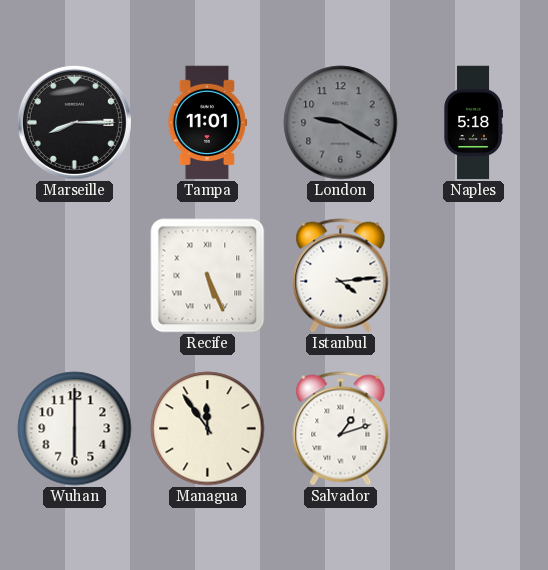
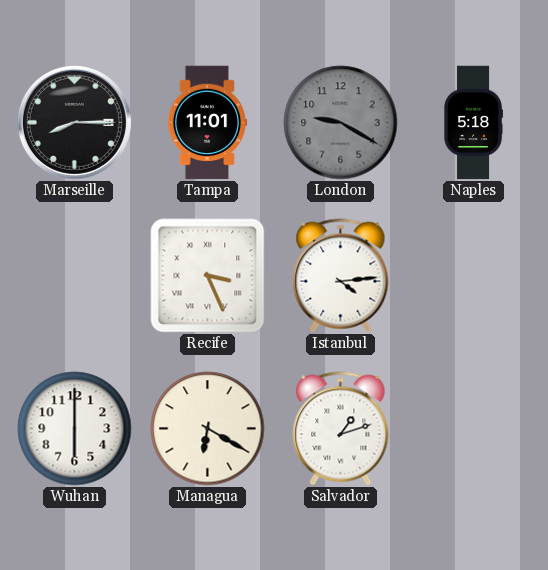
Recife: 5:26 -> 3:26
Managua: 11:54 -> 6:20
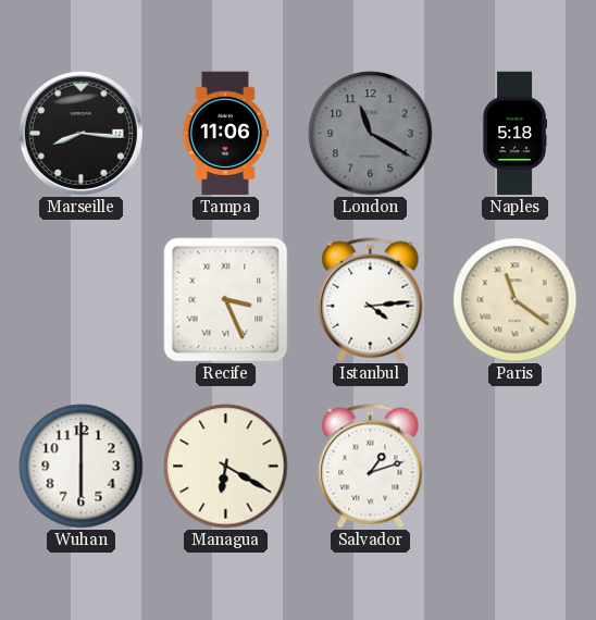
Marseille: 8:15 -> 8:16
Tampa: 11:01 -> 11:06
London: 9:20 -> 11:20
Paris: none -> 11:21
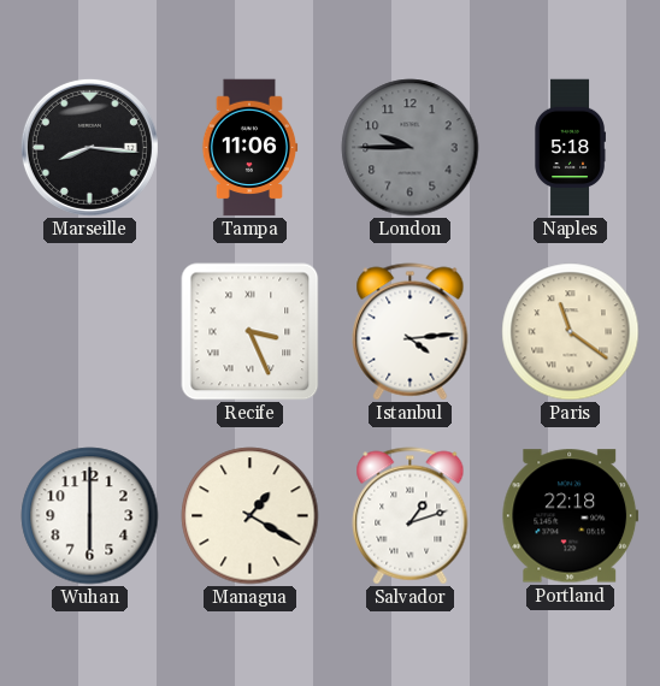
London: 11:20 -> 9:45
Managua: 6:20 -> 1:20
Portland: none -> 22:18
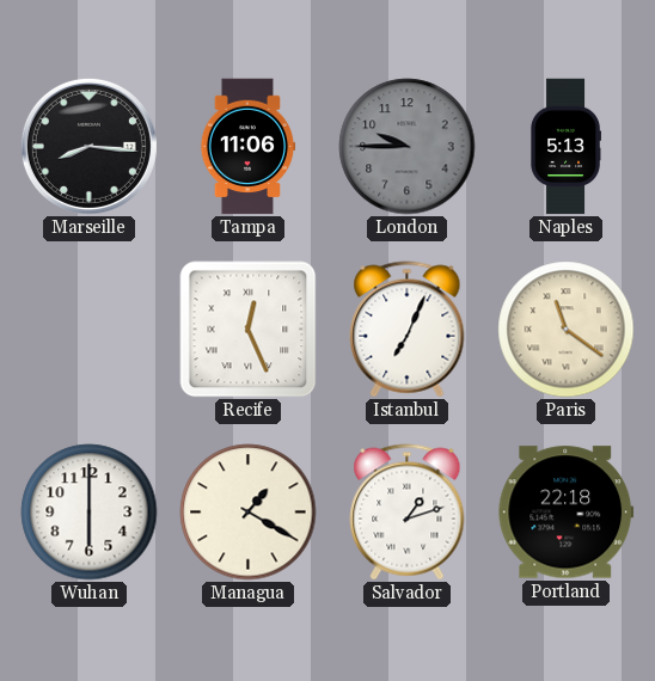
Naples: 5:18 -> 5:13
Recife: 3:26 -> 12:26
Istanbul: 4:14 -> 7:04
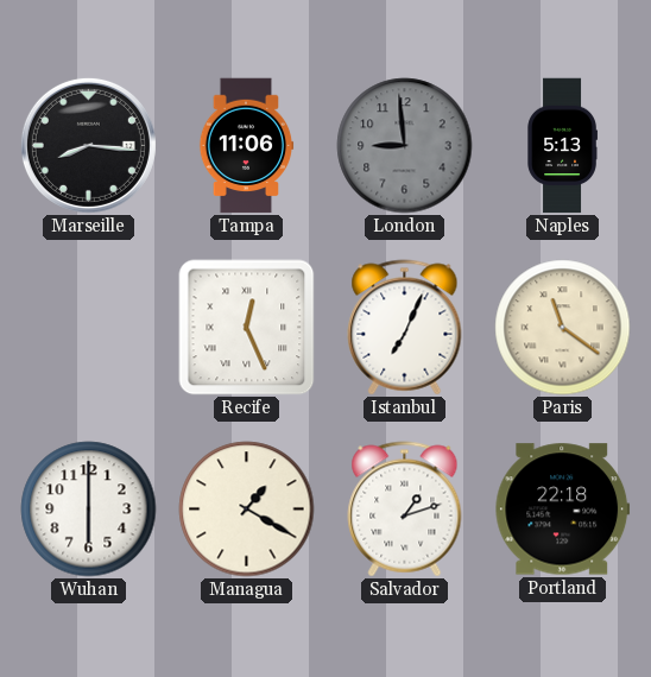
London: 9:45 -> 8:59
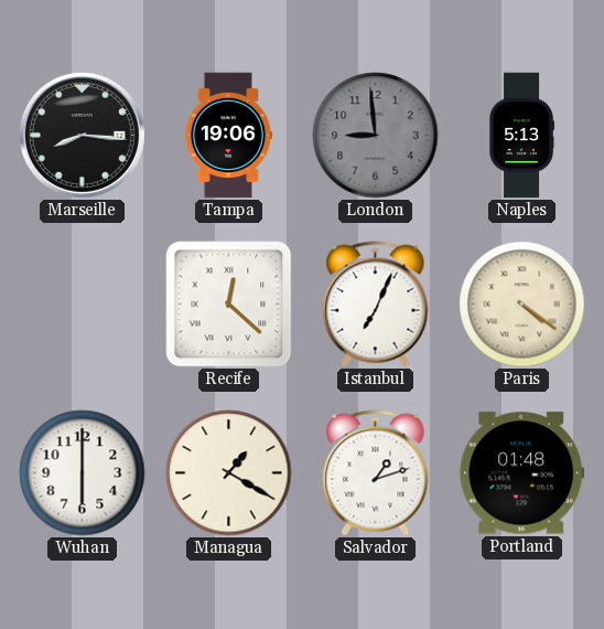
Tampa: 11:06 -> 19:06
Recife: 12:26 -> 12:22
Paris: 11:21 -> 4:21
Portland: 22:18 -> 01:48
